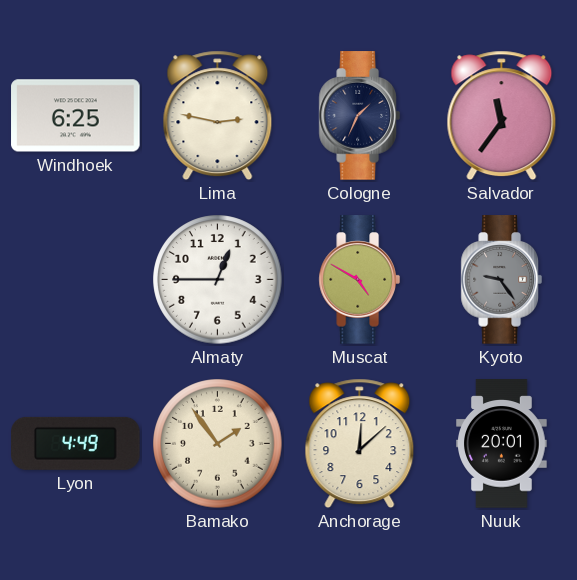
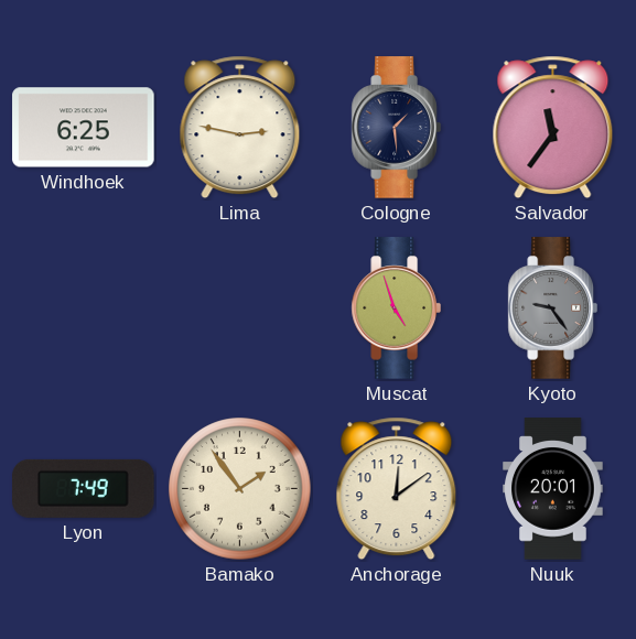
Cologne: 1:34 -> 1:29
Almaty: 12:45 -> none
Muscat: 4:50 -> 4:57
Lyon: 4:49 -> 7:49
Anchorage: 12:08 -> 12:09
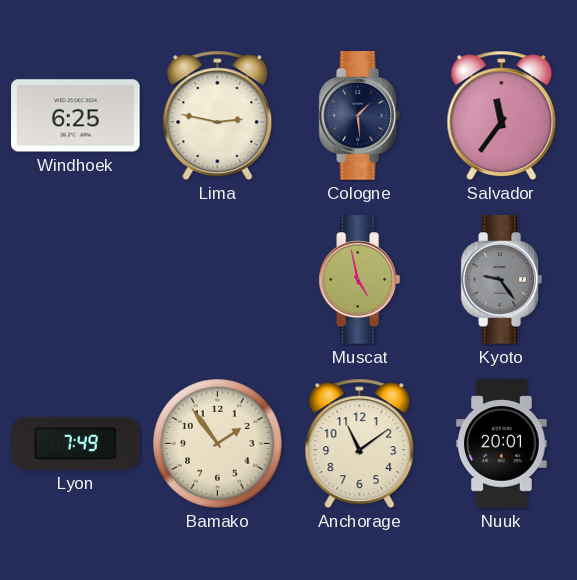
Muscat: 4:57 -> 4:58
Anchorage: 12:09 -> 11:09
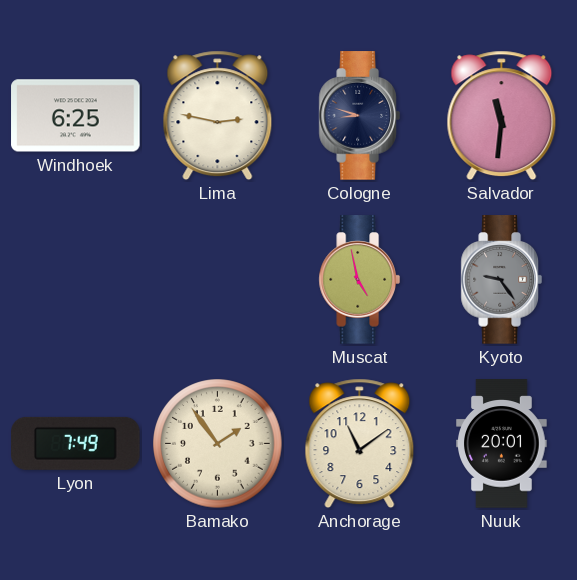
Cologne: 1:29 -> 8:48
Salvador: 11:36 -> 11:31
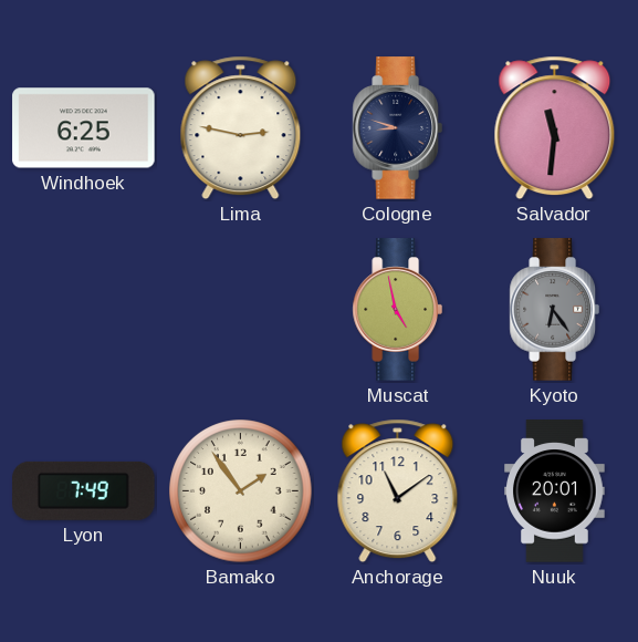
Kyoto: 9:24 -> 6:24
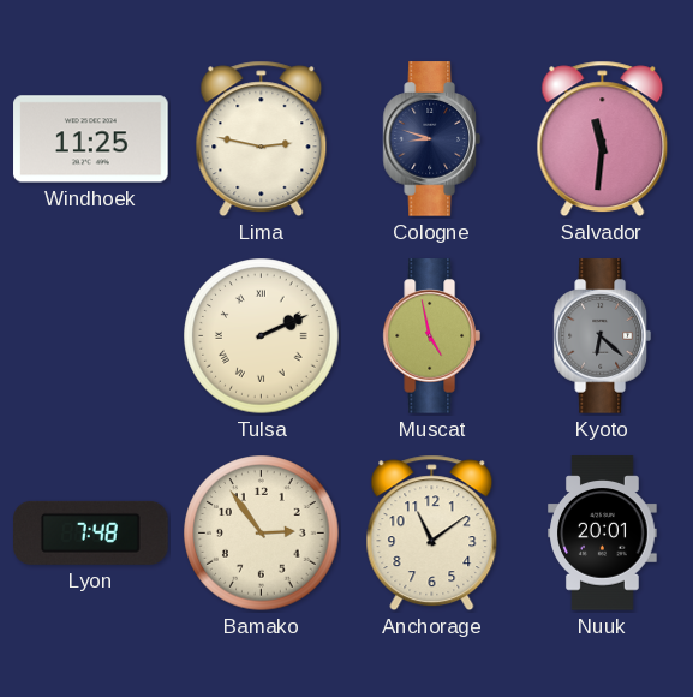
Windhoek: 6:25 -> 11:25
Tulsa: none -> 2:11
Kyoto: 6:24 -> 6:22
Lyon: 7:49 -> 7:48
Bamako: 1:54 -> 2:54
